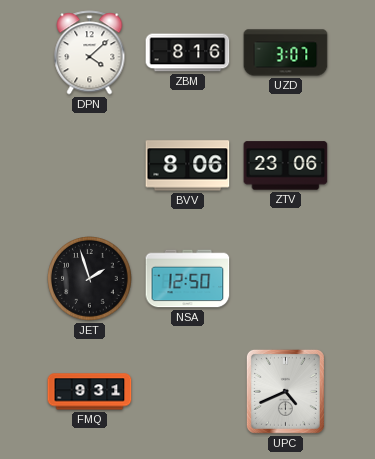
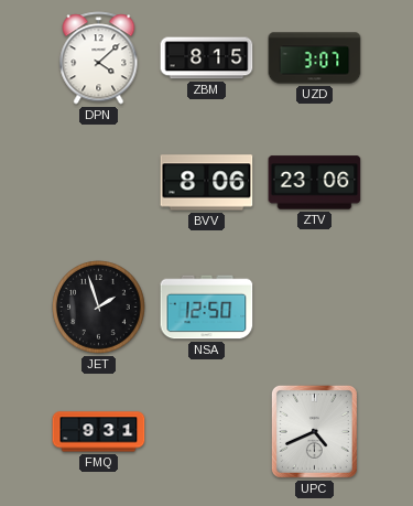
ZBM: 8:16 -> 8:15
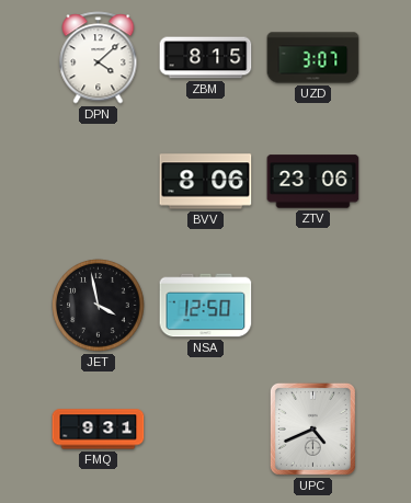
JET: 1:57 -> 3:58
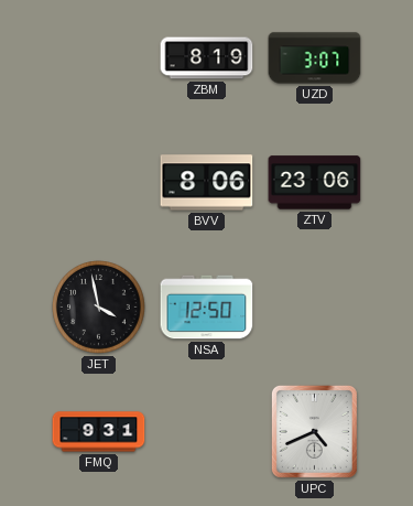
DPN: 4:08 -> none
ZBM: 8:15 -> 8:19
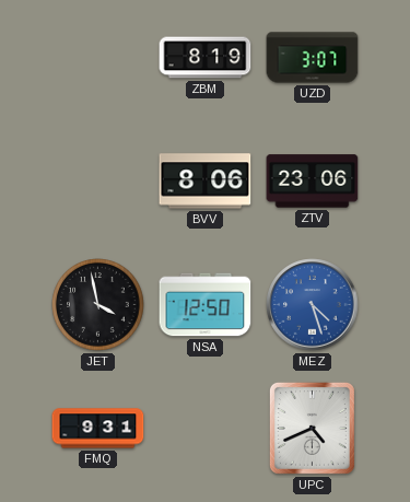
MEZ: none -> 4:27
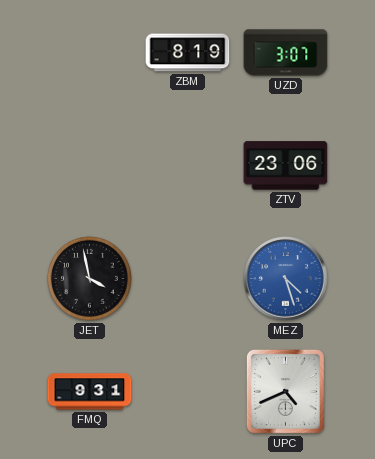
BVV: 8:06 -> none
NSA: 12:50 -> none
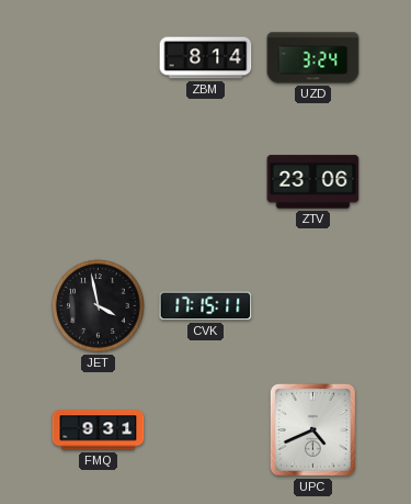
ZBM: 8:19 -> 8:14
UZD: 3:07 -> 3:24
CVK: none -> 17:15
MEZ: 4:27 -> none
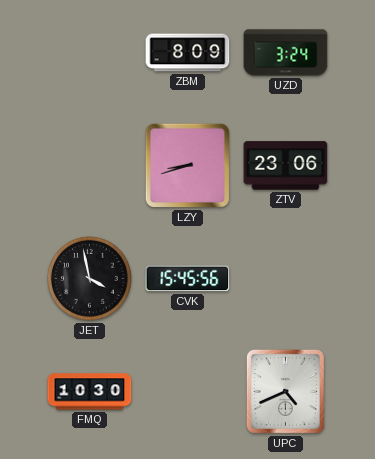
ZBM: 8:14 -> 8:09
LZY: none -> 8:42
CVK: 17:15 -> 15:45
FMQ: 9:31 -> 10:30
